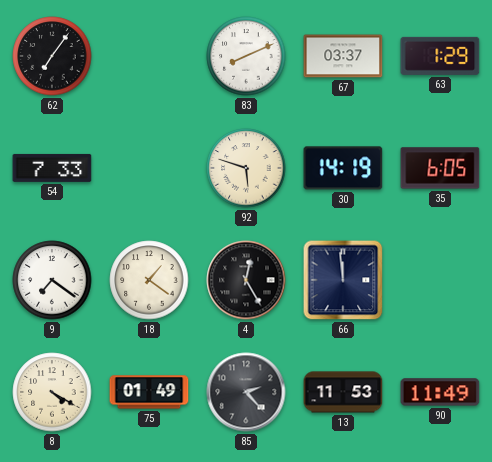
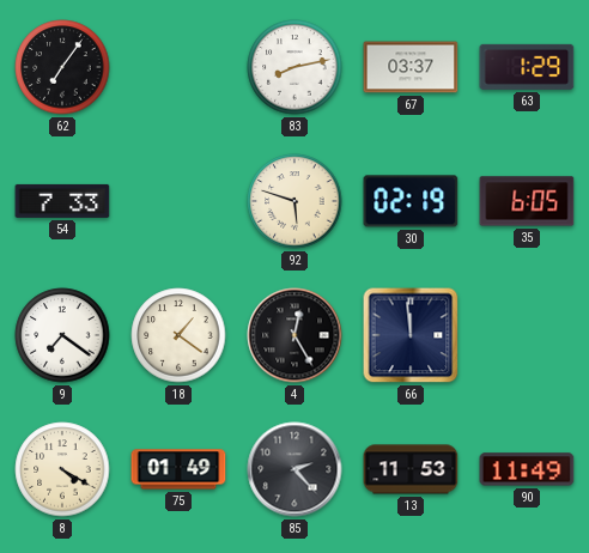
83: 8:11 -> 8:13
30: 14:19 -> 02:19
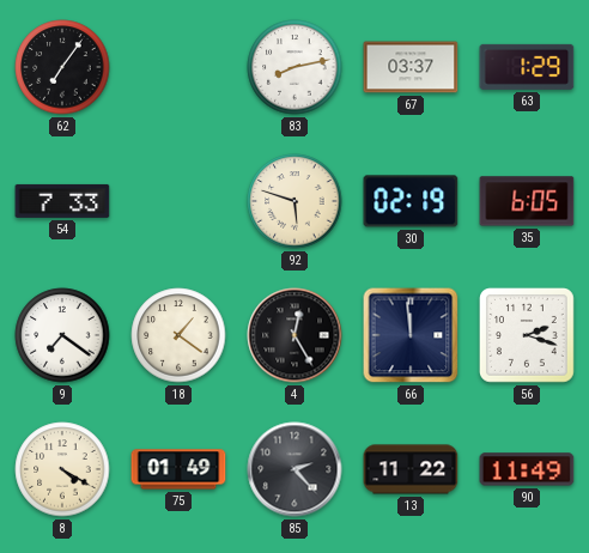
56: none -> 2:18
13: 11:53 -> 11:22
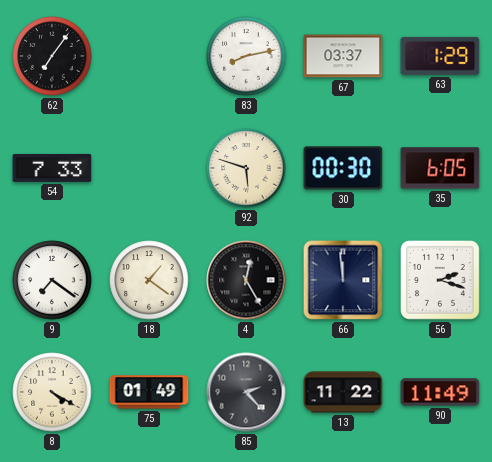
30: 02:19 -> 00:30
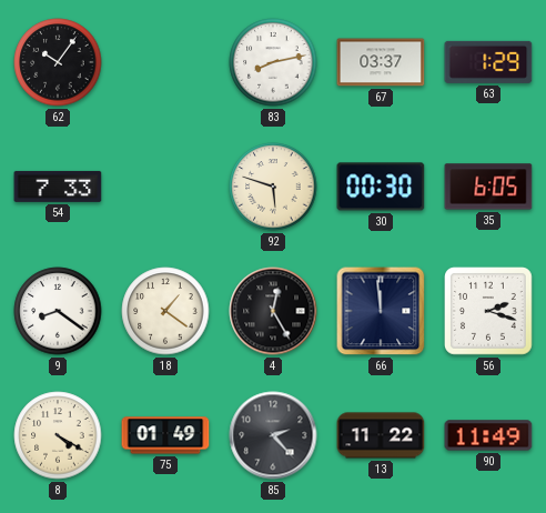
62: 7:06 -> 10:06
9: 7:21 -> 8:21
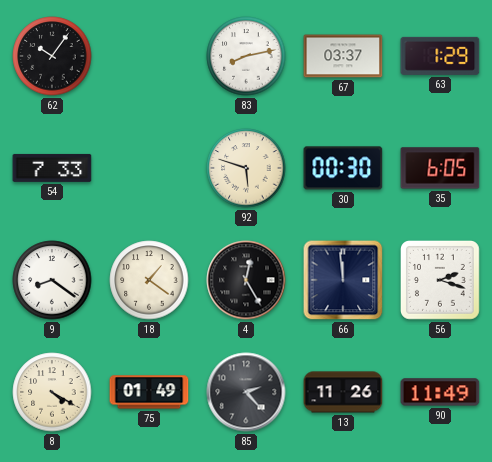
13: 11:22 -> 11:26
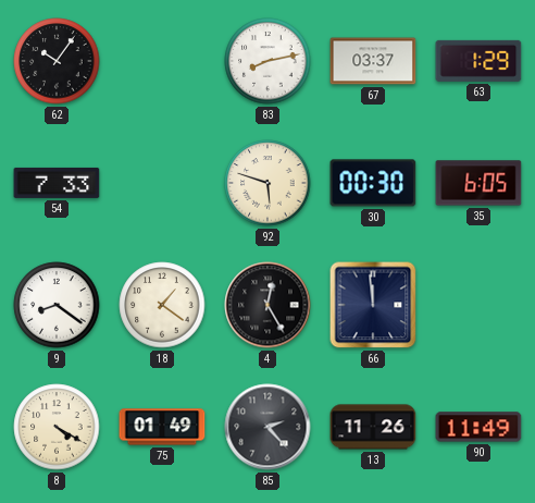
56: 2:18 -> none
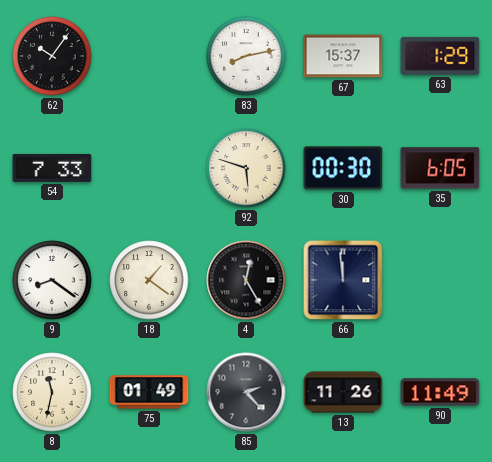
67: 03:37 -> 15:37
8: 4:20 -> 11:32
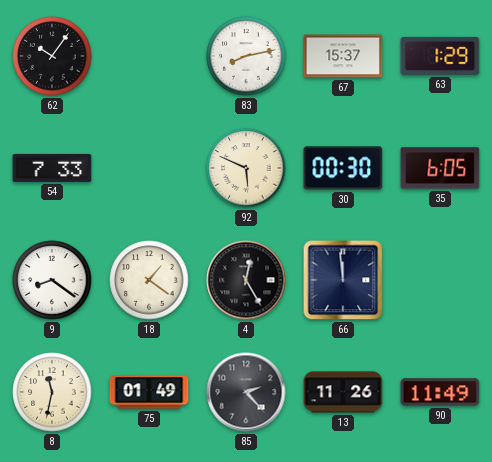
92: 5:48 -> 5:49
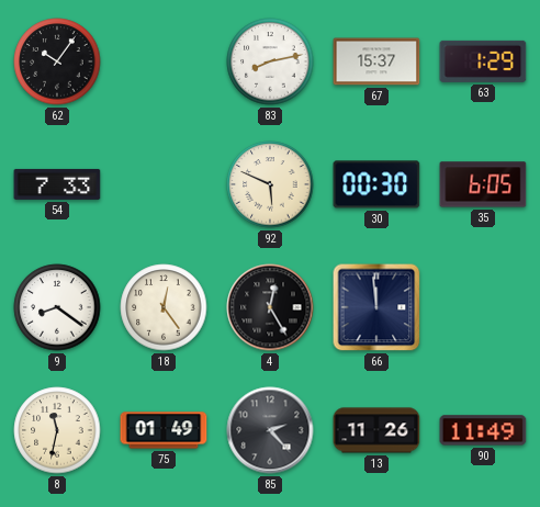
18: 1:21 -> 12:24
